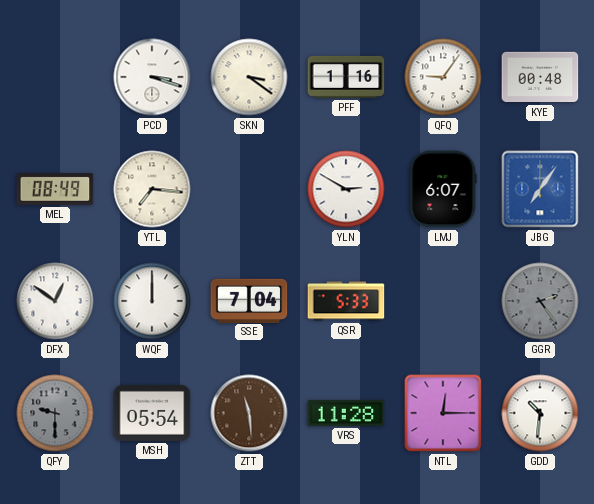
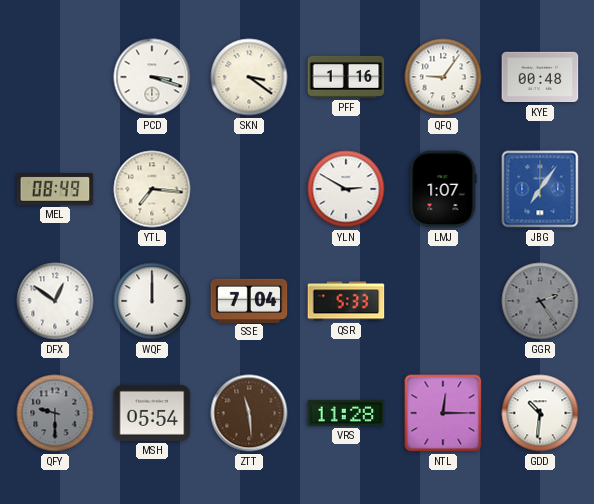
LMJ: 6:07 -> 1:07
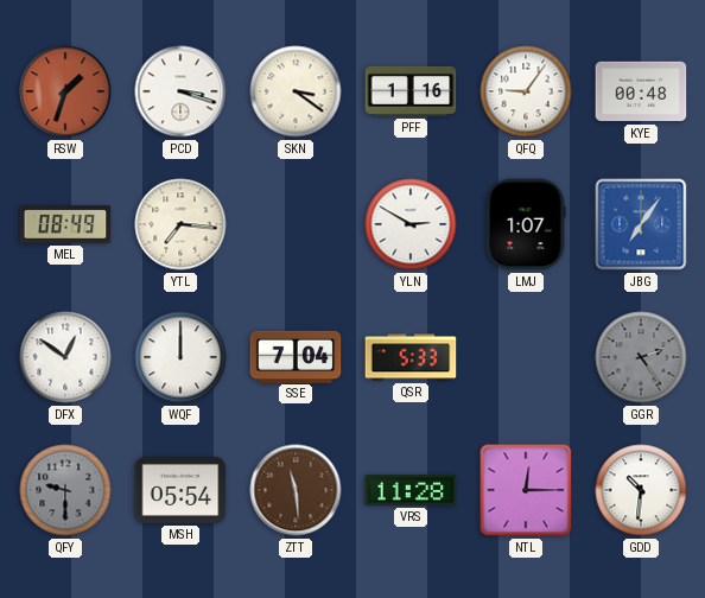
RSW: none -> 1:33
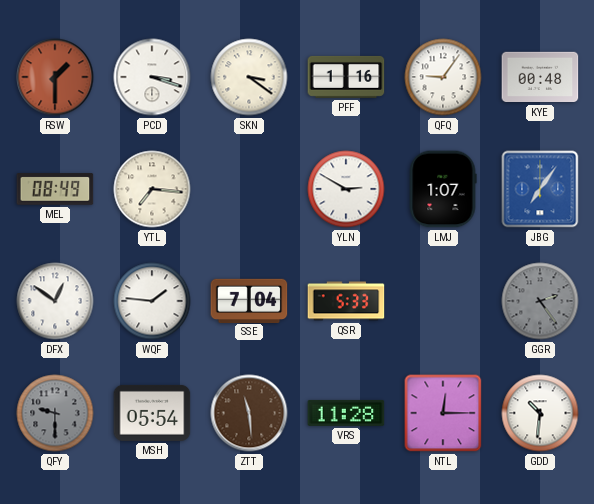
RSW: 1:33 -> 1:30
WQF: 12:00 -> 1:46
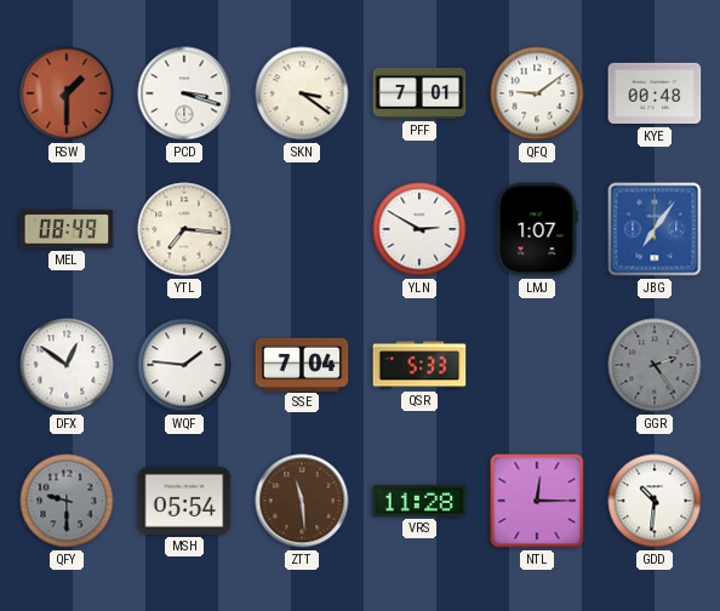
PFF: 1:16 -> 7:01
QFQ: 9:06 -> 9:09
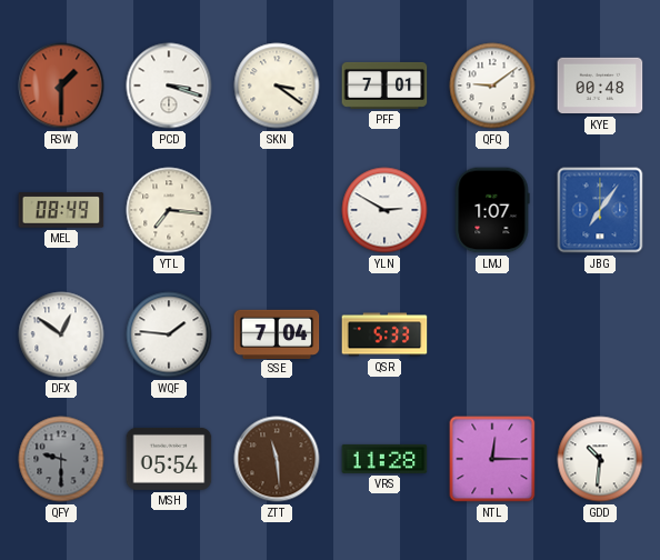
GGR: 2:24 -> none
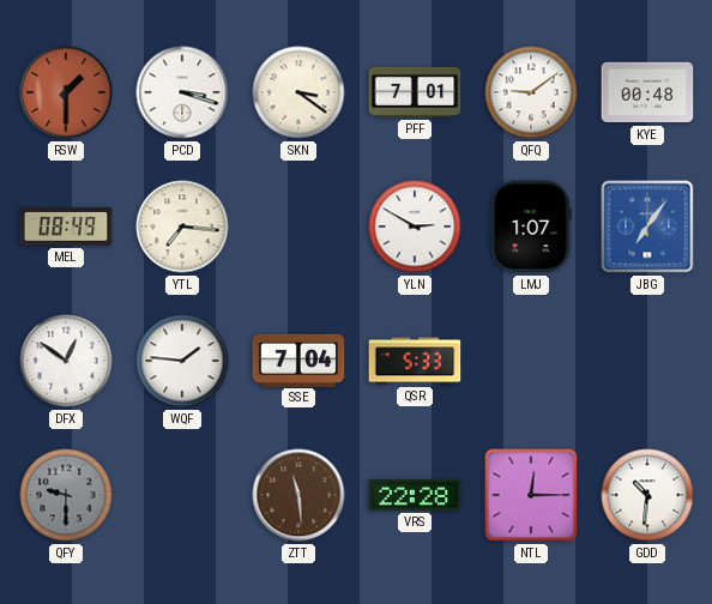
MSH: 05:54 -> none
VRS: 11:28 -> 22:28
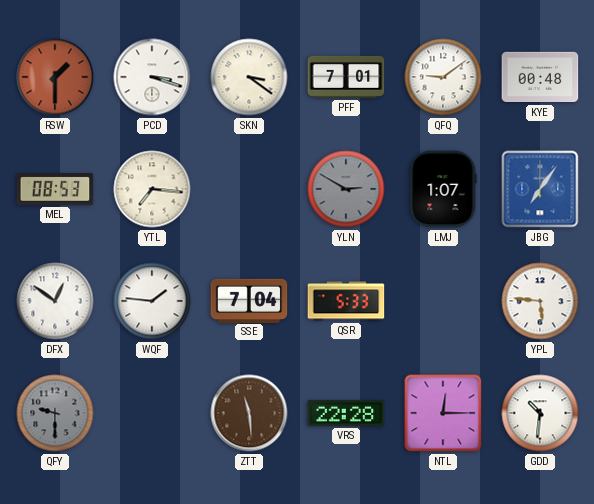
MEL: 08:49 -> 08:53
YLN dial: white -> grey
YPL: none -> 5:46
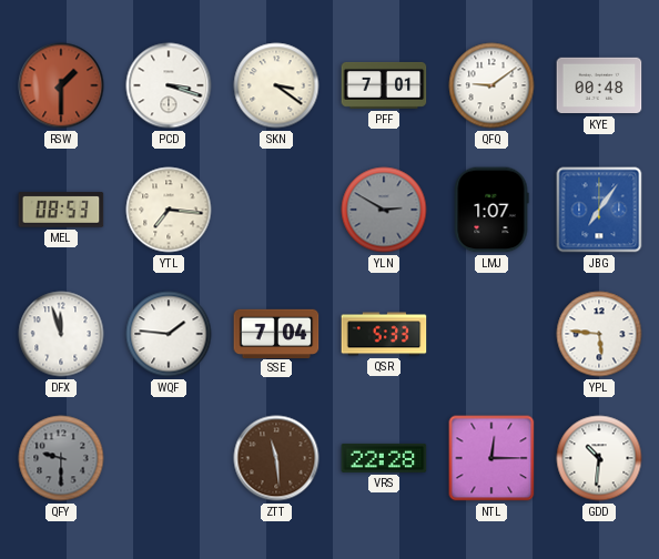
DFX: 12:51 -> 11:57
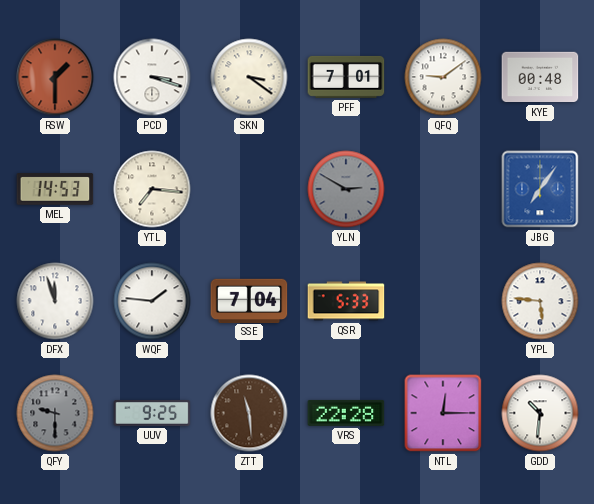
MEL: 08:53 -> 14:53
LMJ: 1:07 -> none
UUV: none -> 9:25
